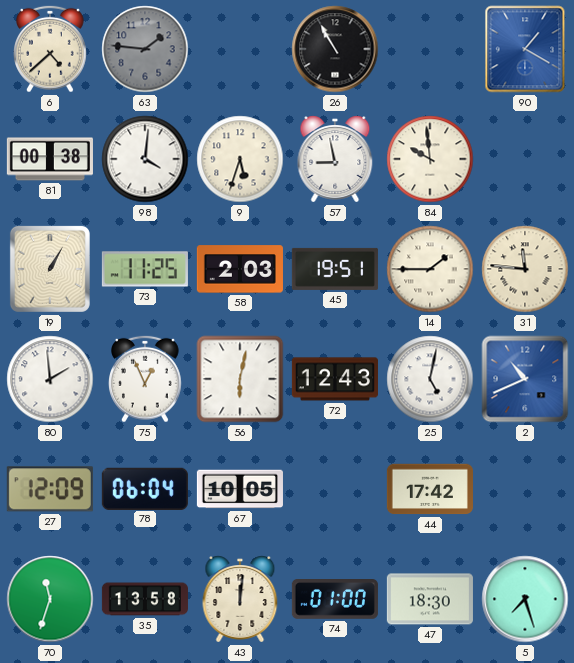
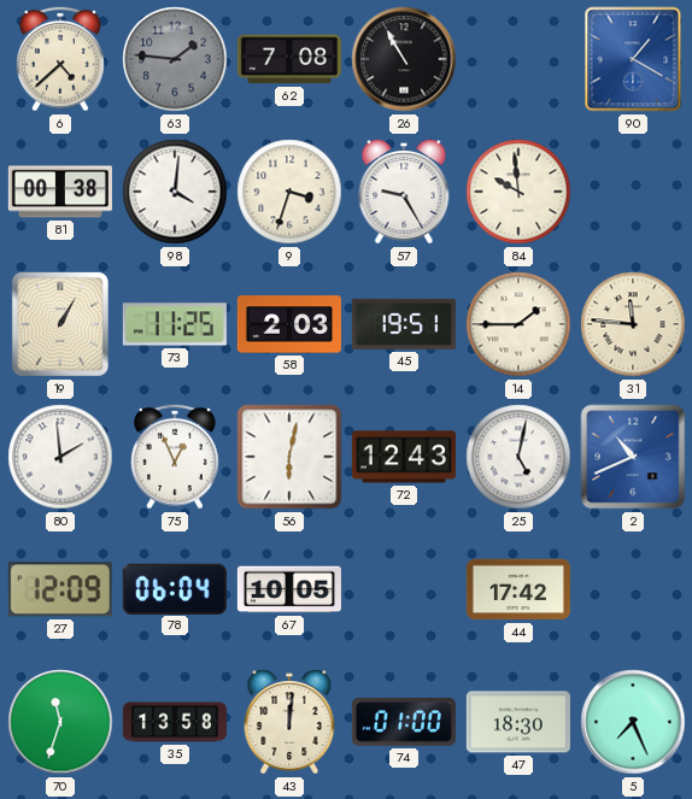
62: none -> 7:08
9: 5:33 -> 3:33
57: 8:58 -> 9:25
5: 7:27 -> 7:26
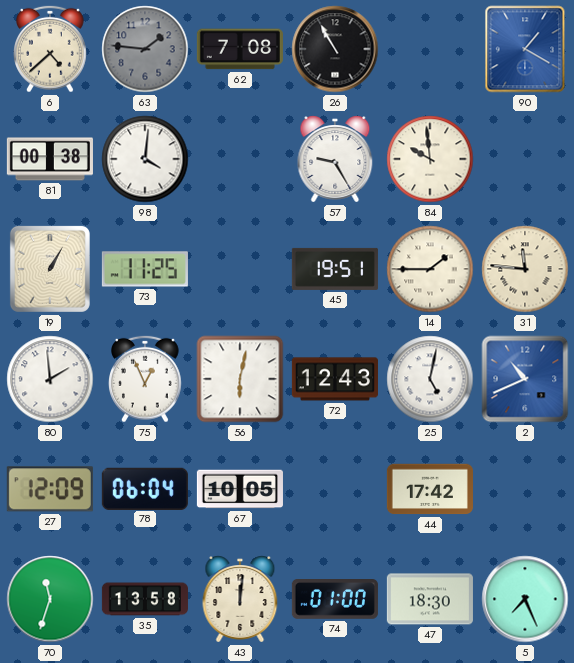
9: 3:33 -> none
58: 2:03 -> none
